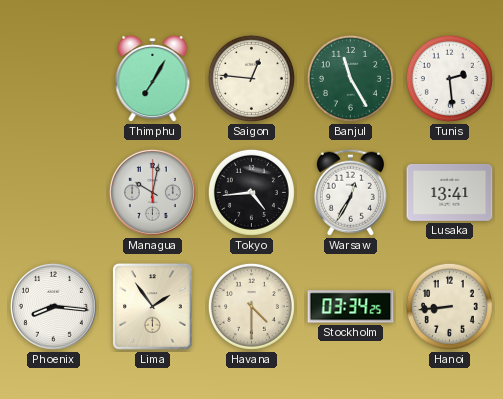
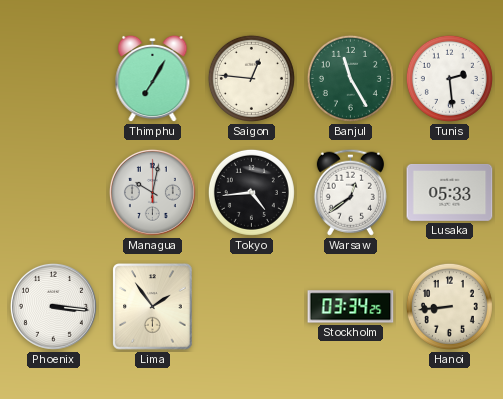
Warsaw: 12:35 -> 12:39
Lusaka: 13:41 -> 05:33
Phoenix: 8:16 -> 3:16
Havana: 4:30 -> none
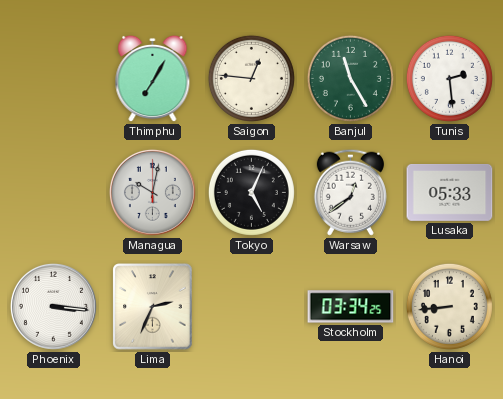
Tokyo: 4:44 -> 5:04
Lima: 1:54 -> 2:34
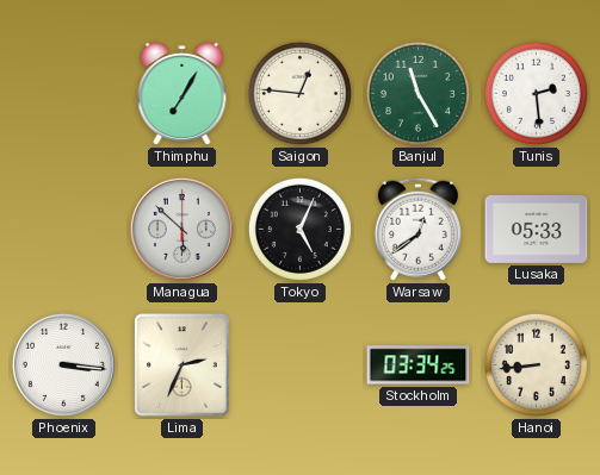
Managua: 10:02 -> 5:52
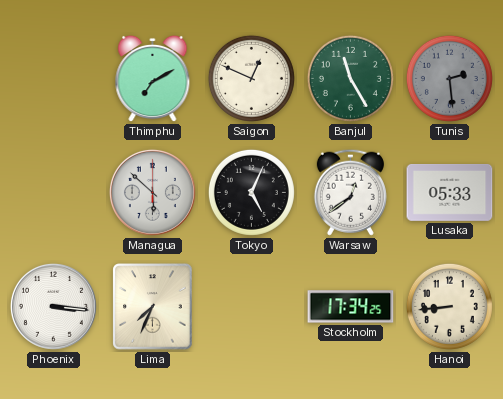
Thimphu: 7:05 -> 7:10
Saigon: 12:46 -> 12:49
Tunis dial: white -> grey
Lima: 2:34 -> 7:34
Stockholm: 03:34 -> 17:34
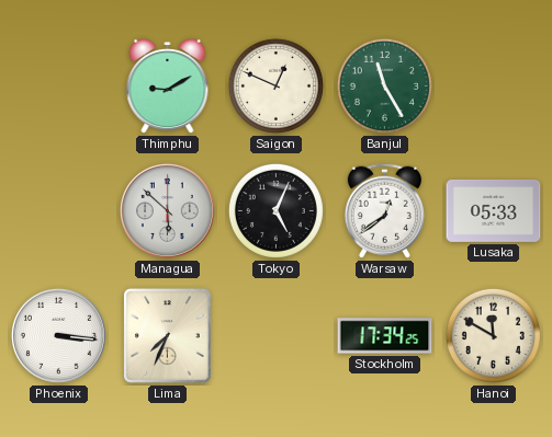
Thimphu: 7:10 -> 9:10
Tunis: 2:29 -> none
Hanoi: 8:44 -> 11:50
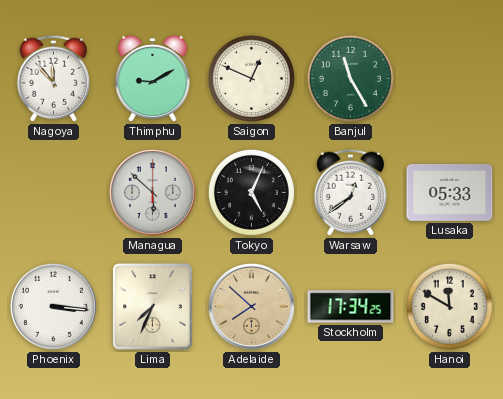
Nagoya: none -> 11:53
Adelaide: none -> 7:52
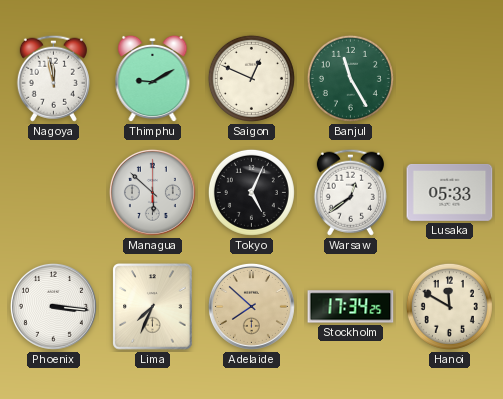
Nagoya: 11:53 -> 11:58
